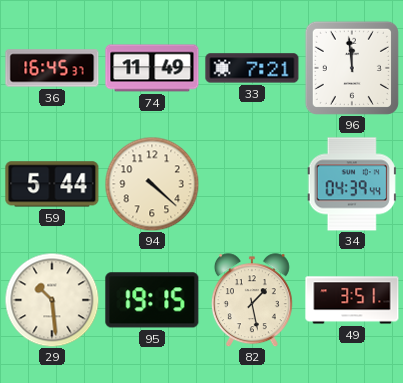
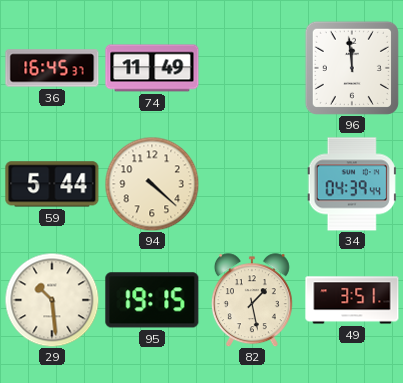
33: 7:21 -> none
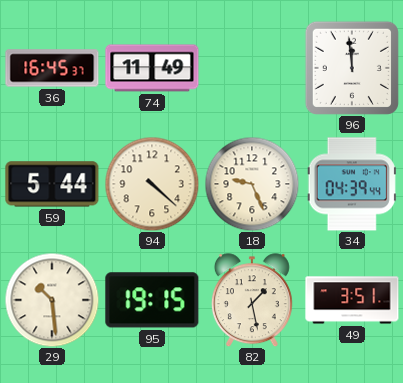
18: none -> 9:26
